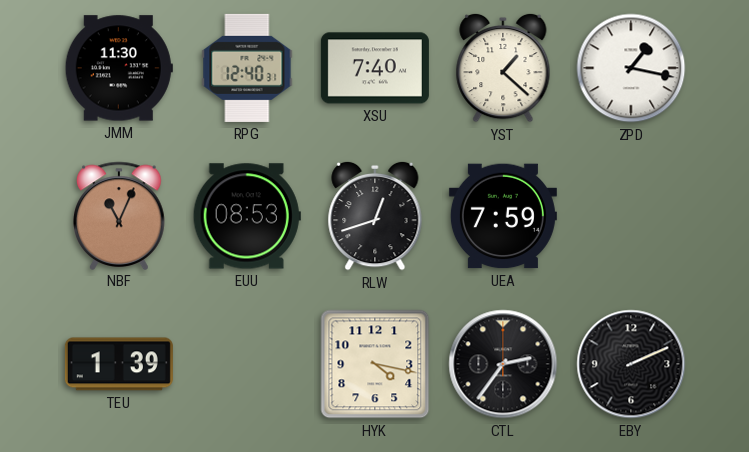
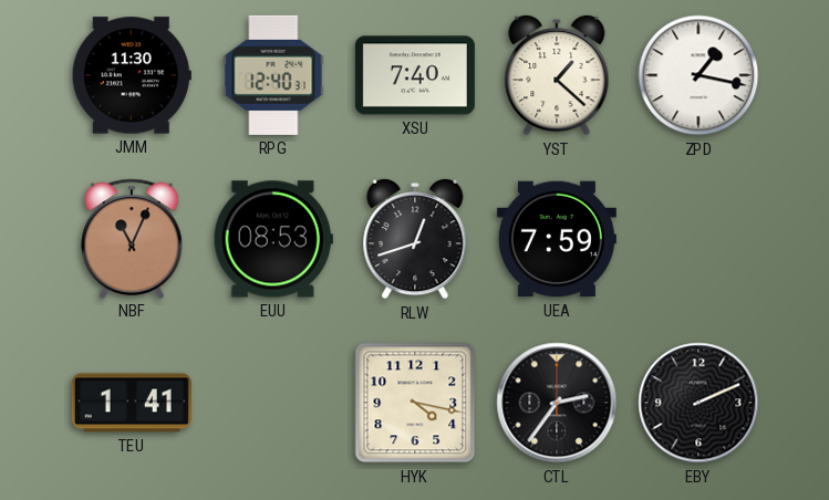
TEU: 1:39 -> 1:41
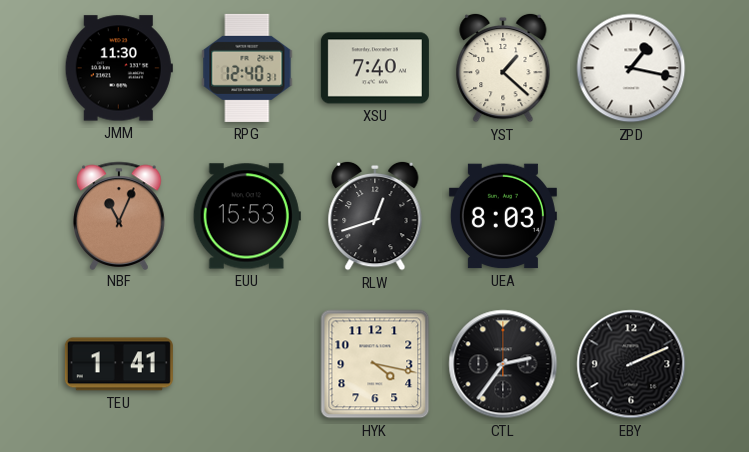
EUU: 08:53 -> 15:53
UEA: 7:59 -> 8:03
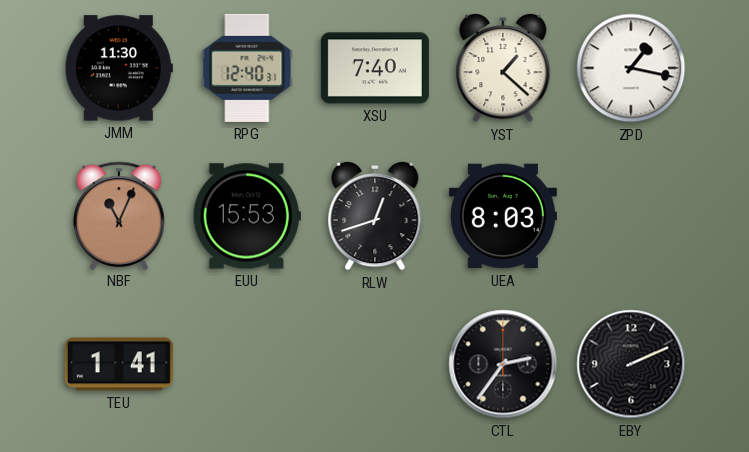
HYK: 4:17 -> none
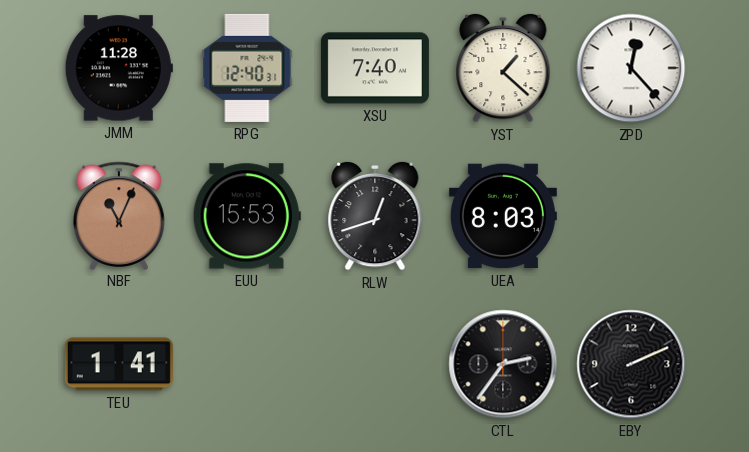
JMM: 11:30 -> 11:28
ZPD: 1:17 -> 12:23
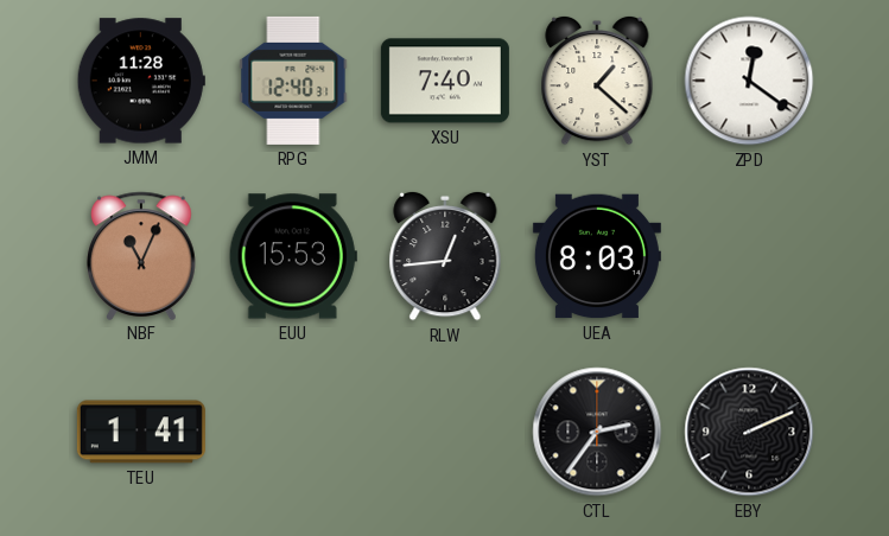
ZPD: 12:23 -> 12:21
RLW: 12:42 -> 12:44
